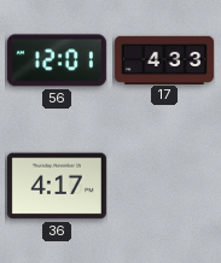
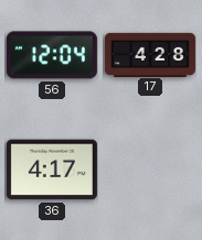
56: 12:01 -> 12:04
17: 4:33 -> 4:28
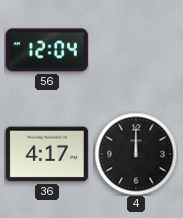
17: 4:28 -> none
4: none -> 12:00
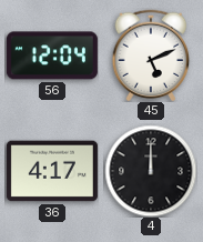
45: none -> 5:11
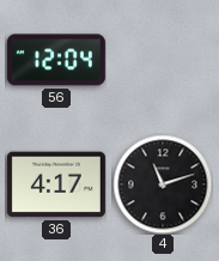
45: 5:11 -> none
4: 12:00 -> 11:12
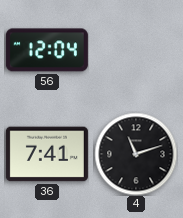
36: 4:17 -> 7:41
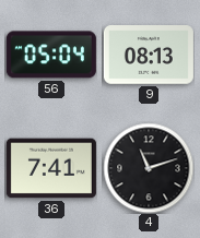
56: 12:04 -> 05:04
9: none -> 08:13
